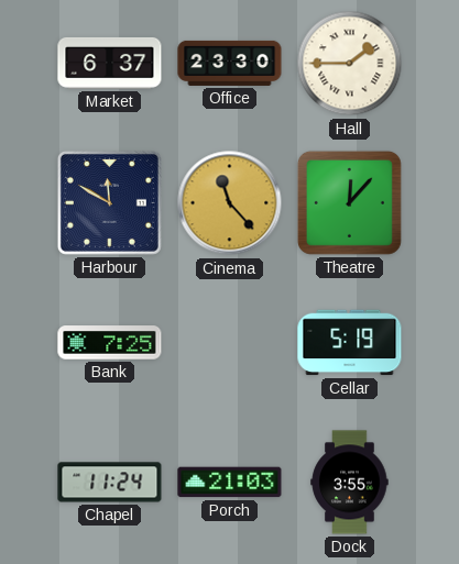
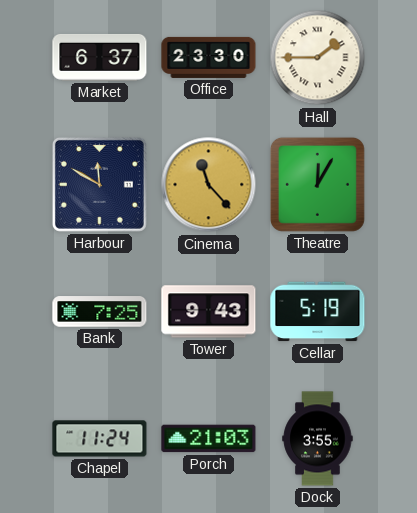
Theatre: 12:07 -> 12:05
Tower: none -> 9:43
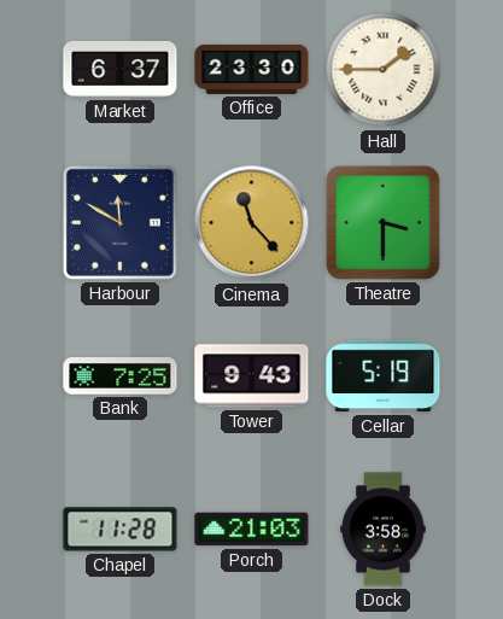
Theatre: 12:05 -> 3:30
Chapel: 11:24 -> 11:28
Dock: 3:55 -> 3:58
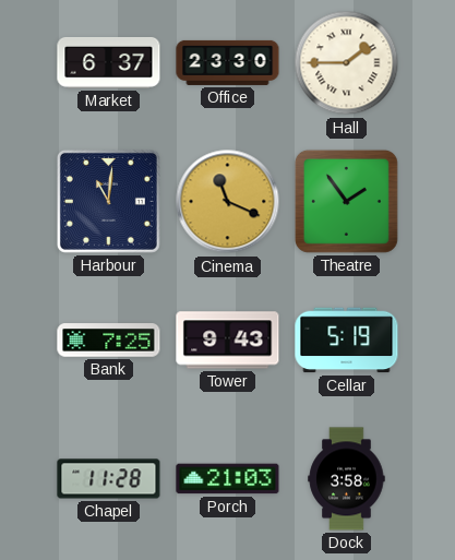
Harbour: 11:50 -> 11:01
Cinema: 11:23 -> 11:19
Theatre: 3:30 -> 1:54
